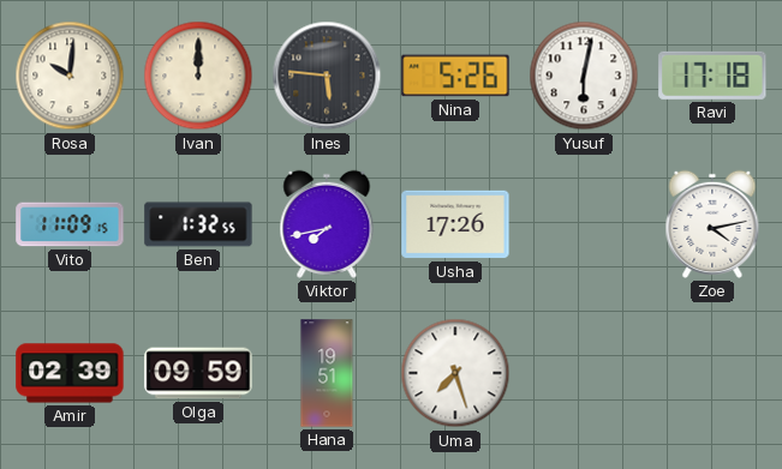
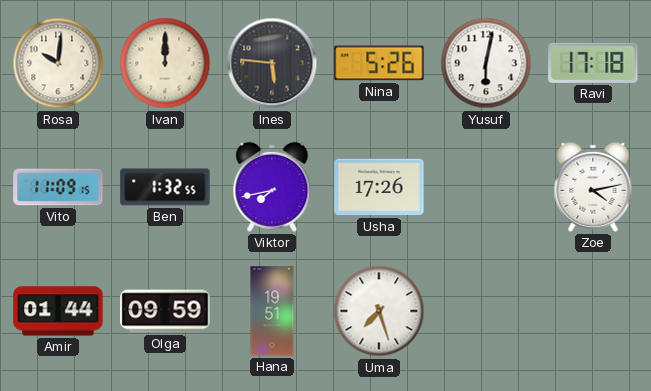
Amir: 02:39 -> 01:44
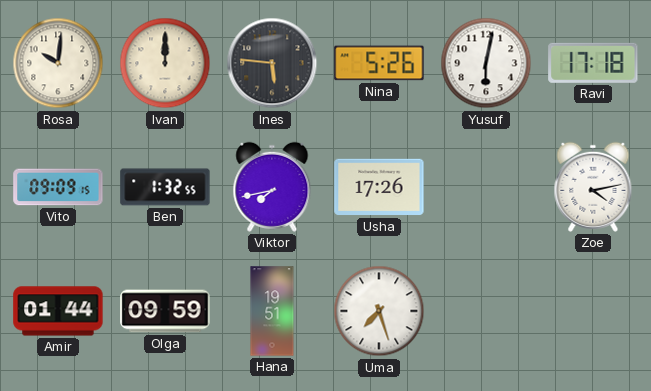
Vito: 11:09 -> 09:09
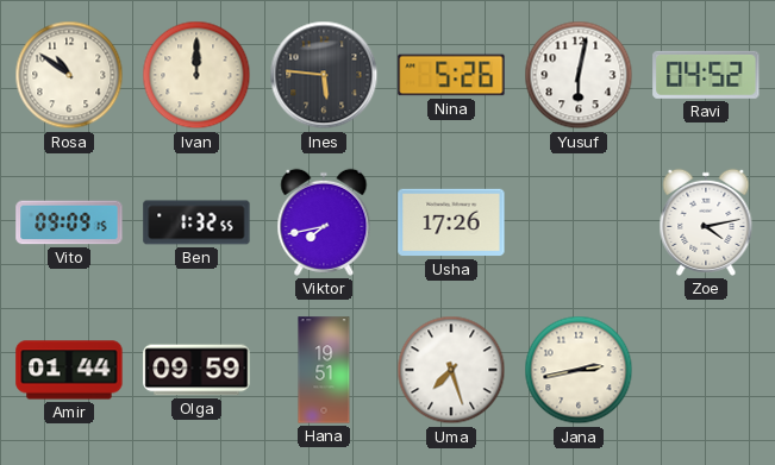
Rosa: 10:01 -> 10:51
Ravi: 17:18 -> 04:52
Jana: none -> 2:43
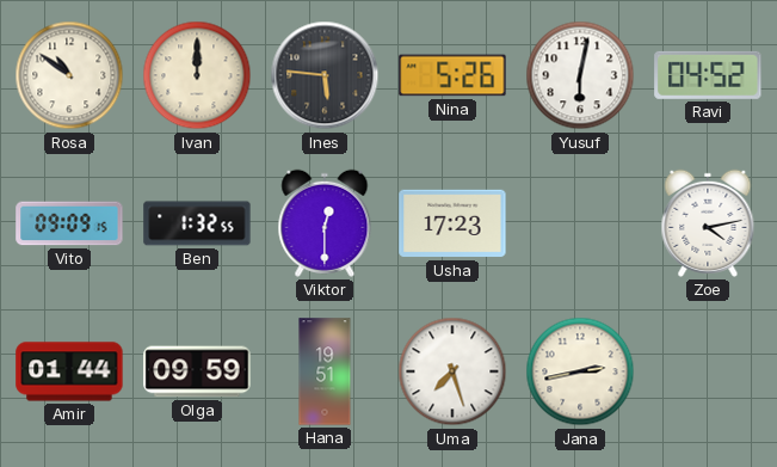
Viktor: 7:43 -> 12:30
Usha: 17:26 -> 17:23
